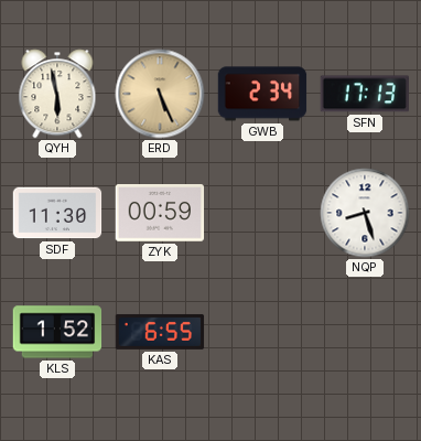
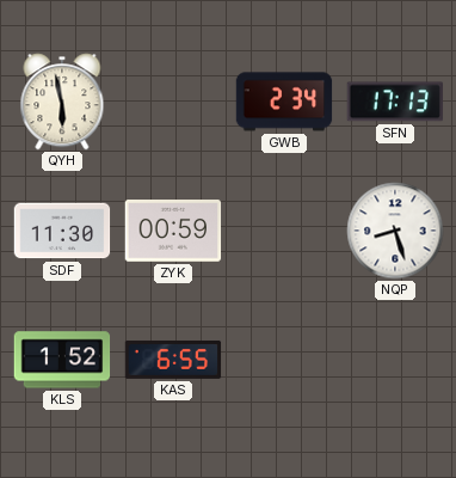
ERD: 5:26 -> none
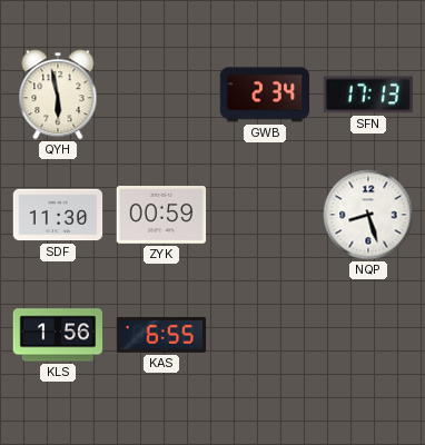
KLS: 1:52 -> 1:56
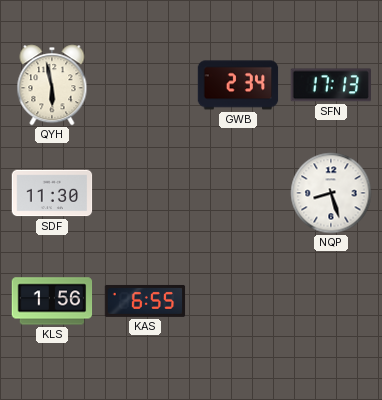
ZYK: 00:59 -> none
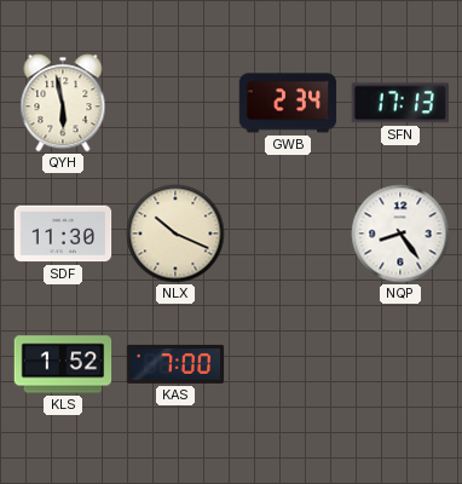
NLX: none -> 10:19
NQP: 8:27 -> 8:24
KLS: 1:56 -> 1:52
KAS: 6:55 -> 7:00
